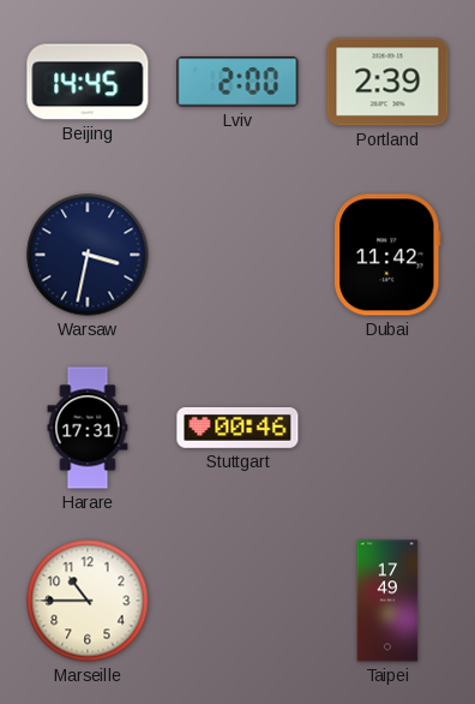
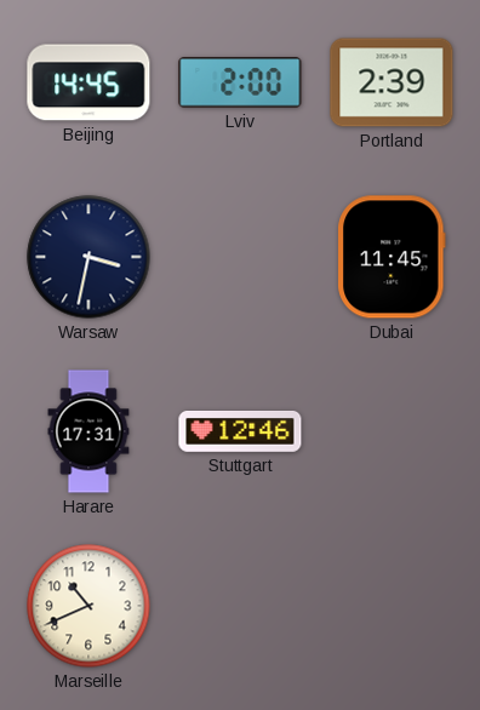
Dubai: 11:42 -> 11:45
Stuttgart: 00:46 -> 12:46
Marseille: 10:45 -> 10:41
Taipei: 17:49 -> none
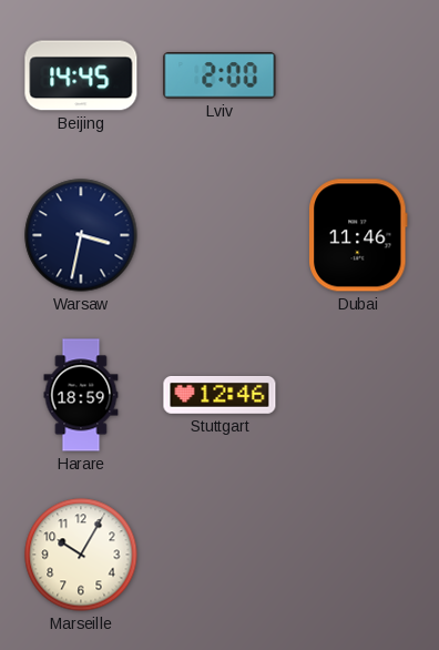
Portland: 2:39 -> none
Dubai: 11:45 -> 11:46
Harare: 17:31 -> 18:59
Marseille: 10:41 -> 10:05
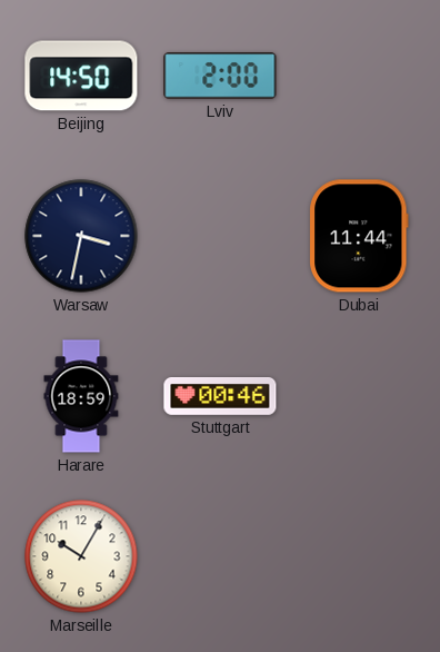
Beijing: 14:45 -> 14:50
Dubai: 11:46 -> 11:44
Stuttgart: 12:46 -> 00:46
